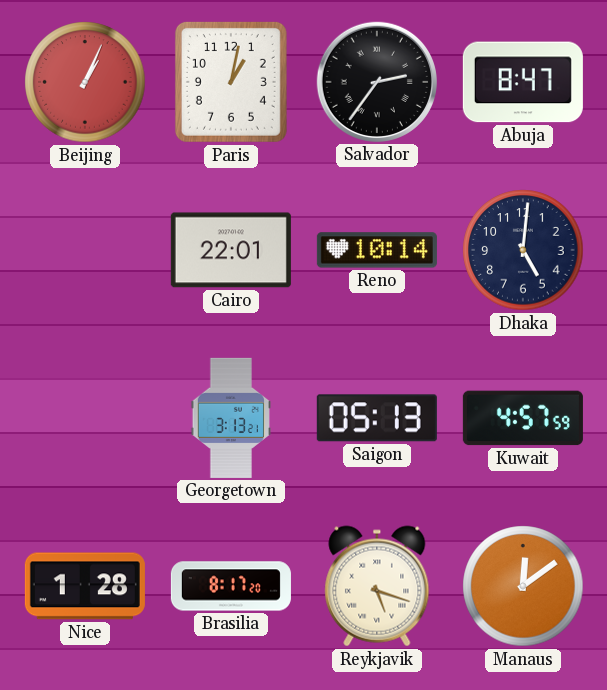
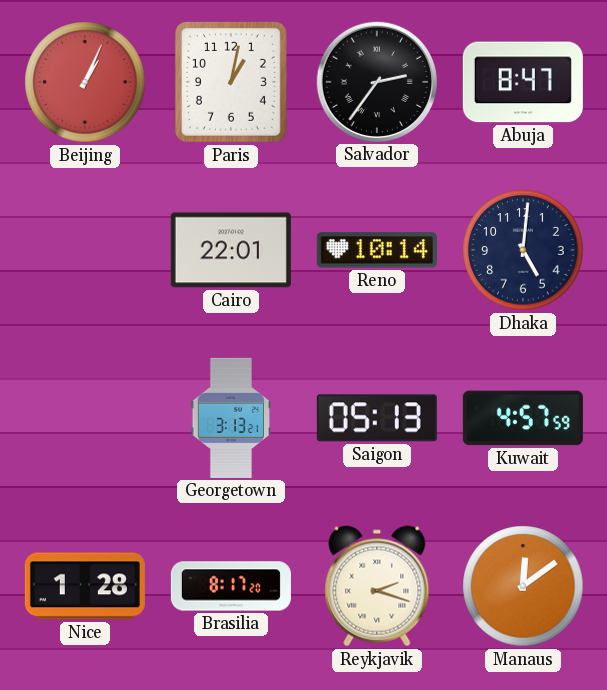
Reykjavik: 5:18 -> 2:18
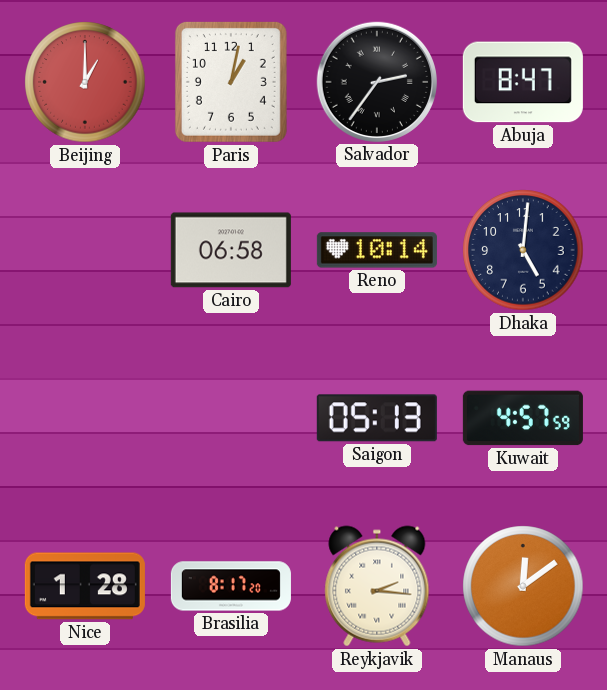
Beijing: 1:04 -> 1:00
Cairo: 22:01 -> 06:58
Georgetown: 3:13 -> none
Reykjavik: 2:18 -> 2:16
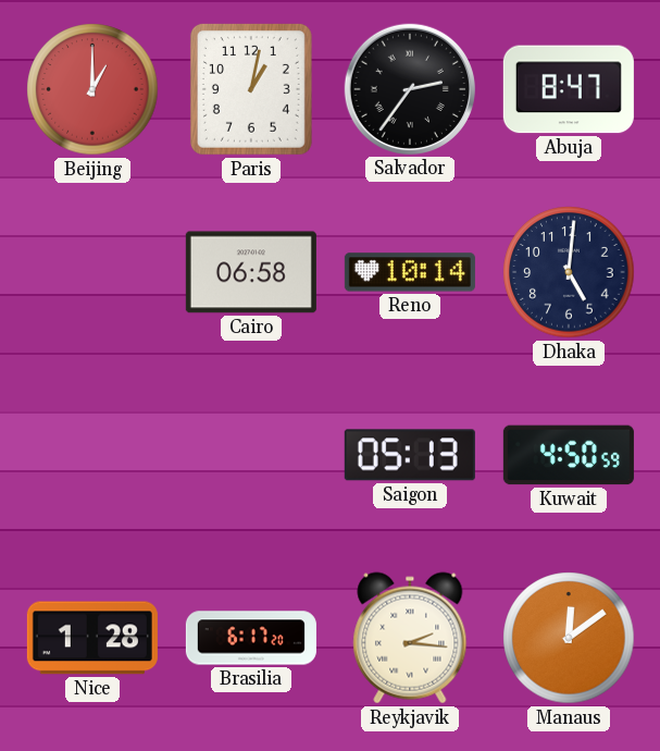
Kuwait: 4:57 -> 4:50
Brasilia: 8:17 -> 6:17
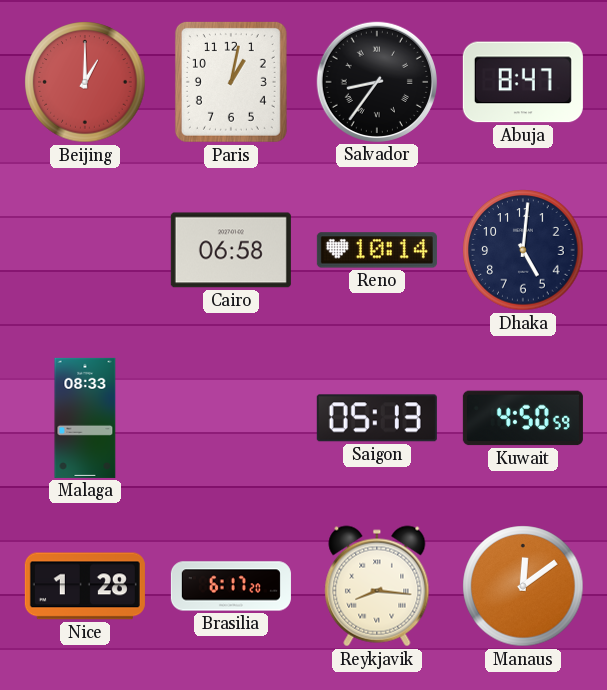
Salvador: 2:36 -> 8:36
Malaga: none -> 08:33
Reykjavik: 2:16 -> 8:16
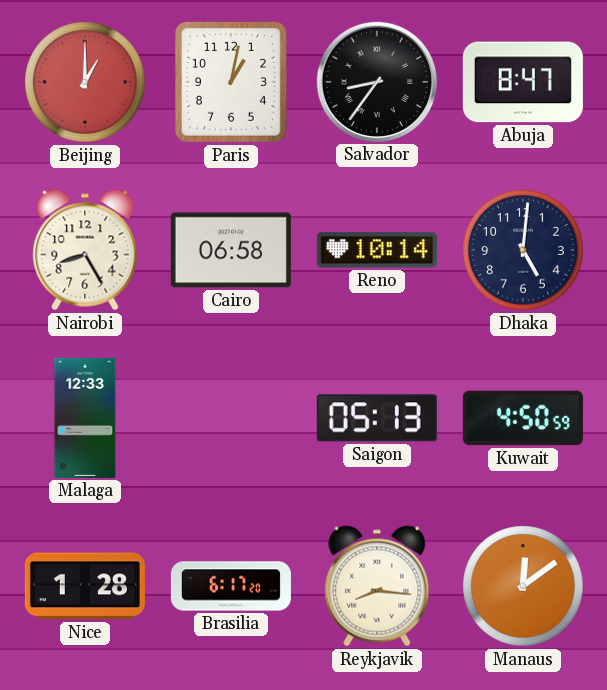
Nairobi: none -> 8:25
Malaga: 08:33 -> 12:33
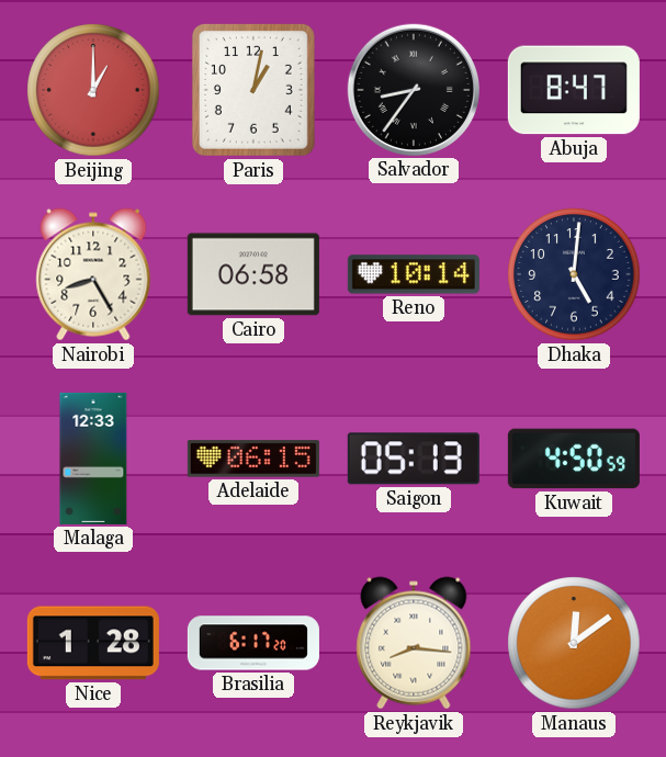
Adelaide: none -> 06:15
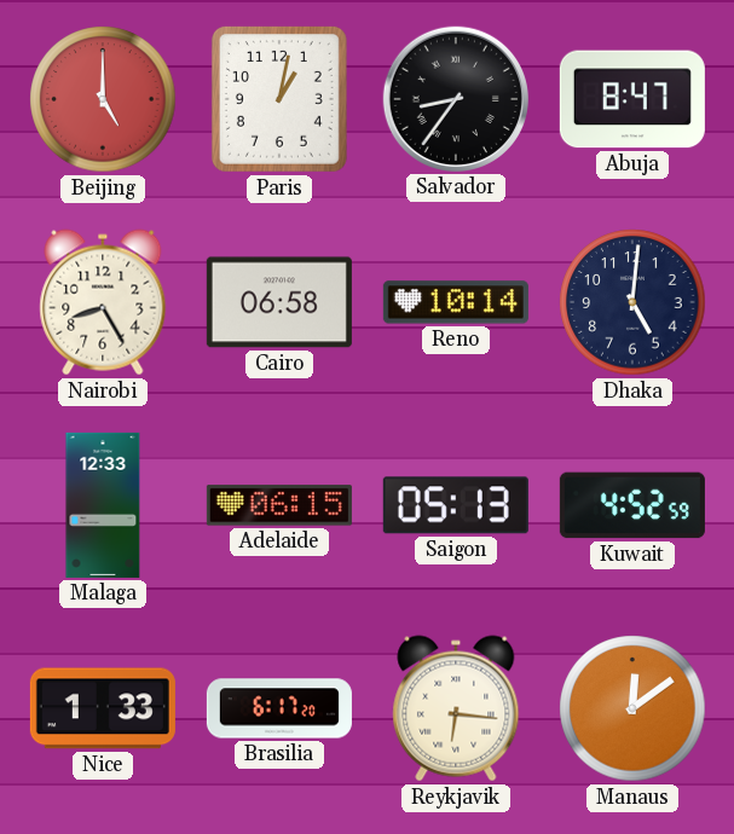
Beijing: 1:00 -> 5:00
Kuwait: 4:50 -> 4:52
Nice: 1:28 -> 1:33
Reykjavik: 8:16 -> 6:16
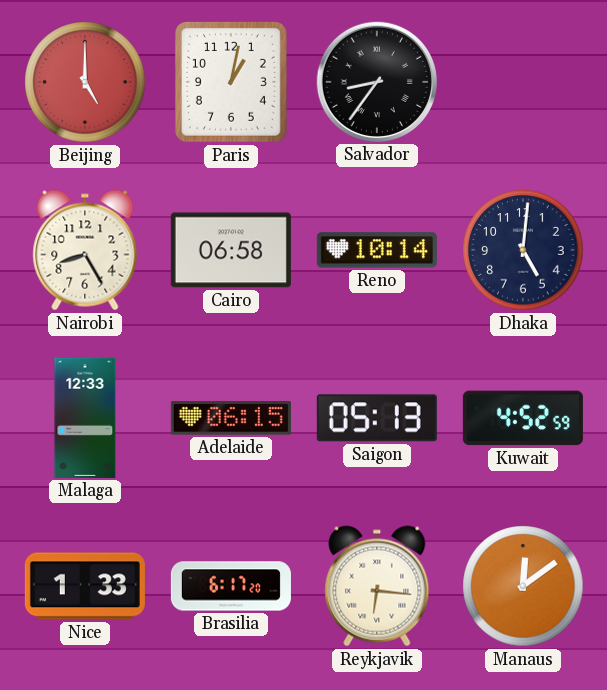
Abuja: 8:47 -> none
